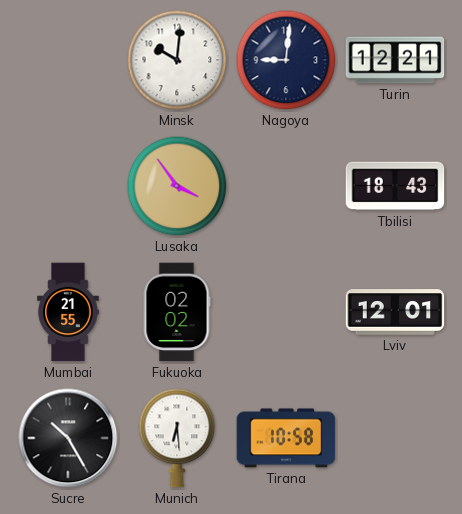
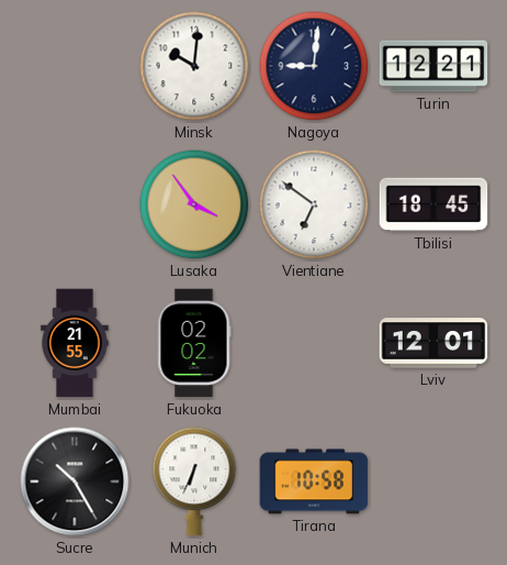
Vientiane: none -> 6:51
Tbilisi: 18:43 -> 18:45
Munich: 6:29 -> 6:34
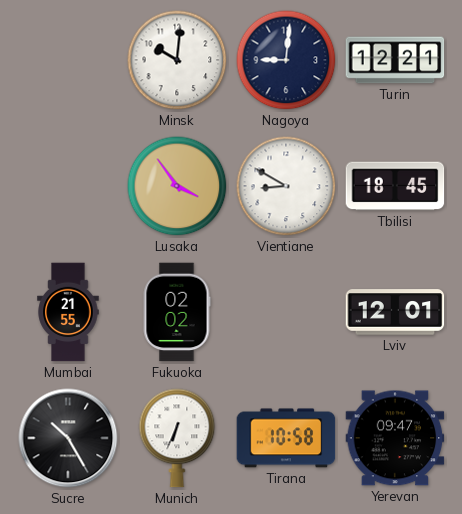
Vientiane: 6:51 -> 8:50
Yerevan: none -> 09:47
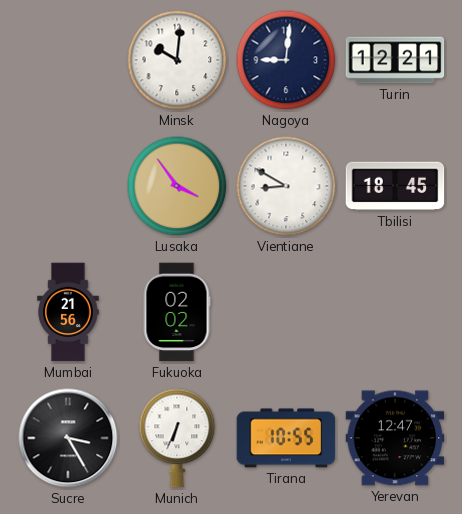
Mumbai: 21:55 -> 21:56
Lviv: 12:01 -> none
Sucre: 10:25 -> 3:25
Tirana: 10:58 -> 10:55
Yerevan: 09:47 -> 12:47
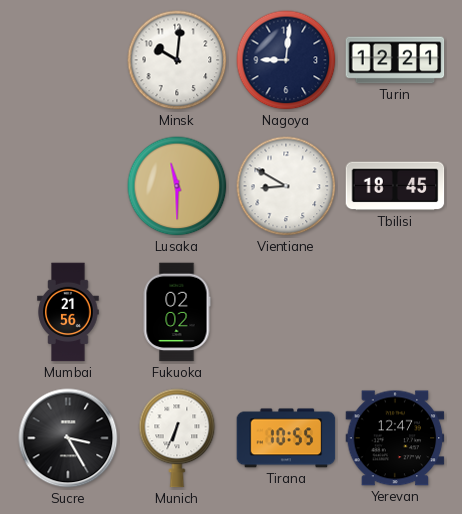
Lusaka: 3:54 -> 11:30
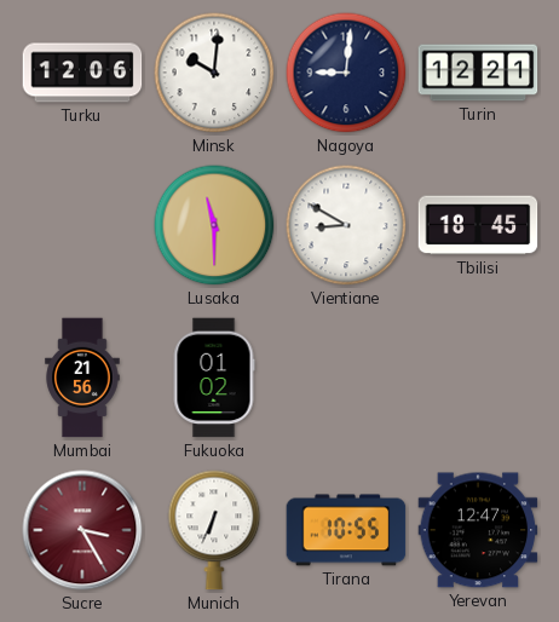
Turku: none -> 12:06
Fukuoka: 02:02 -> 01:02
Sucre dial: black -> burgundy
